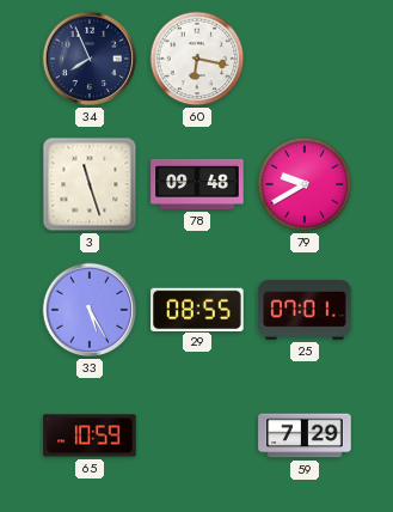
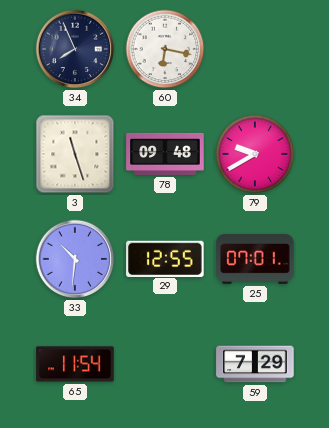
33: 5:25 -> 10:31
29: 08:55 -> 12:55
65: 10:59 -> 11:54
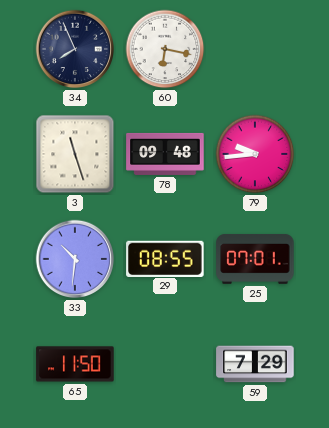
79: 9:40 -> 9:44
29: 12:55 -> 08:55
65: 11:54 -> 11:50
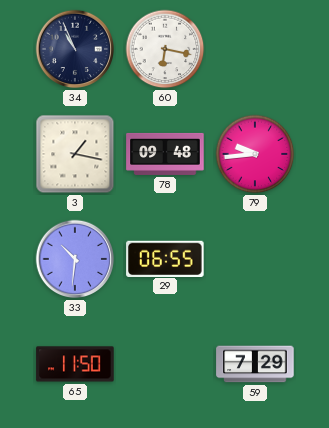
34: 7:56 -> 10:56
3: 11:27 -> 1:17
29: 08:55 -> 06:55
25: 07:01 -> none
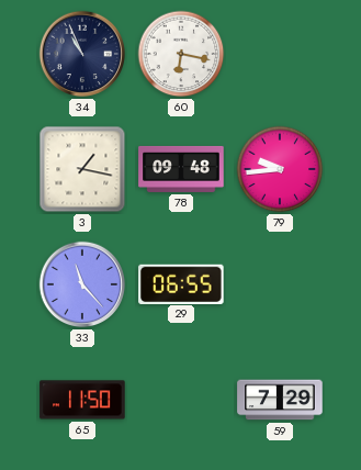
33: 10:31 -> 11:23
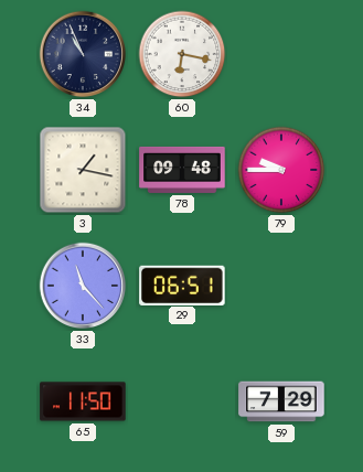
79: 9:44 -> 9:45
29: 06:55 -> 06:51
